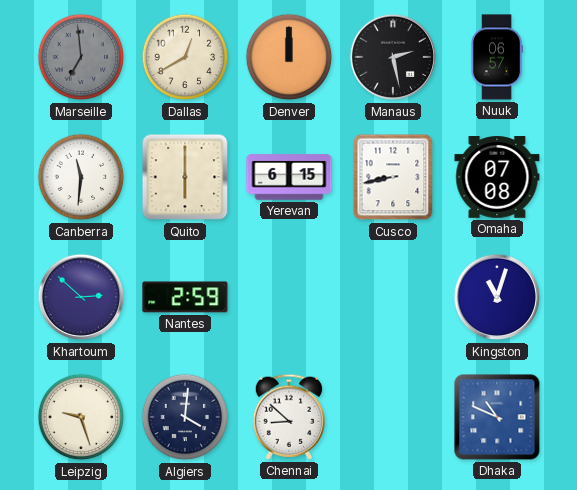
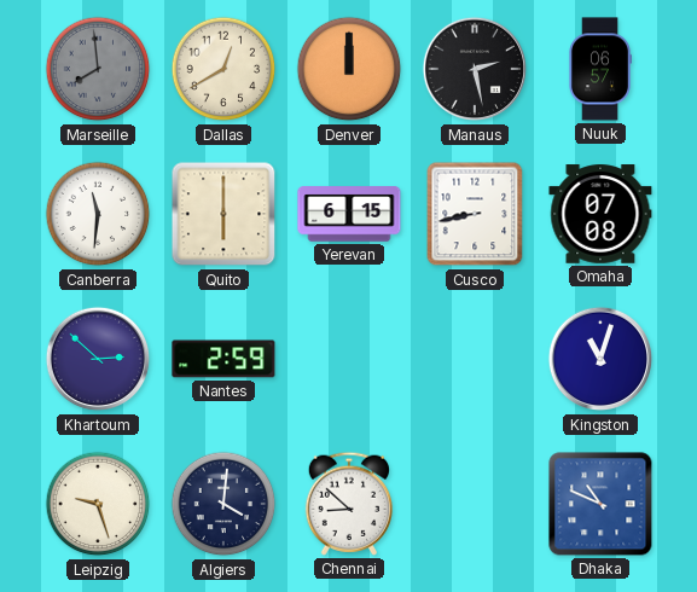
Marseille: 6:59 -> 7:59
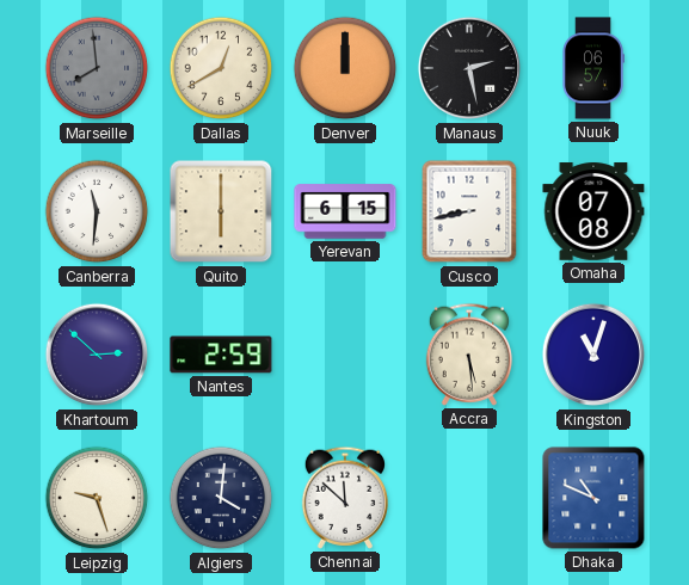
Accra: none -> 5:29
Chennai: 8:52 -> 11:52
